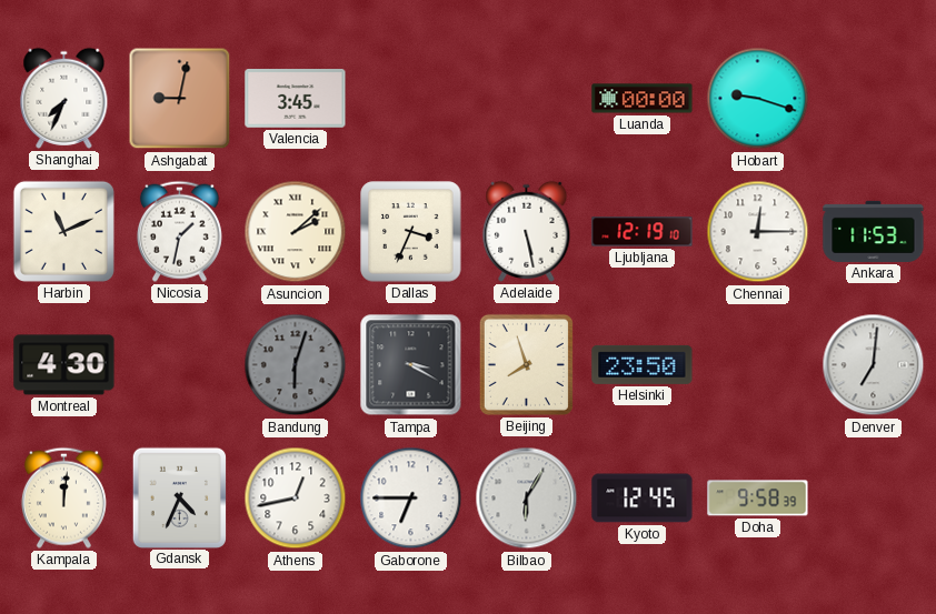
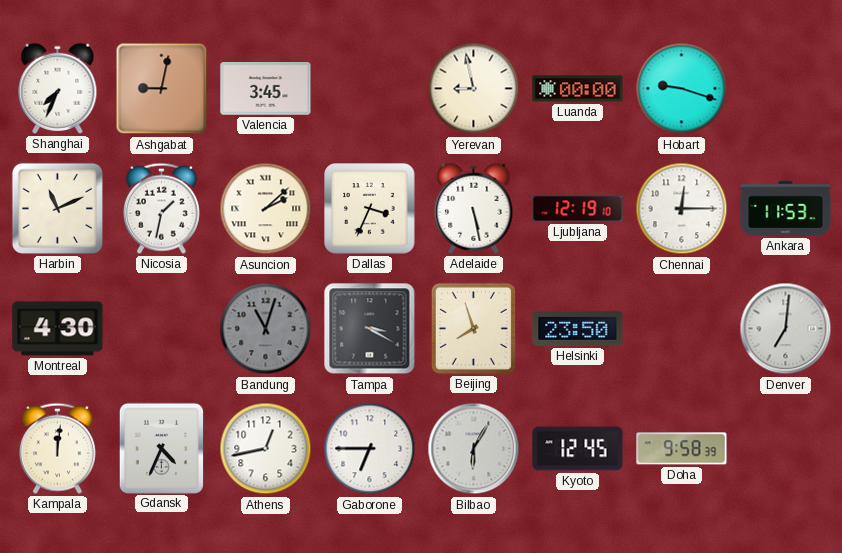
Yerevan: none -> 8:58
Bandung: 6:03 -> 11:03
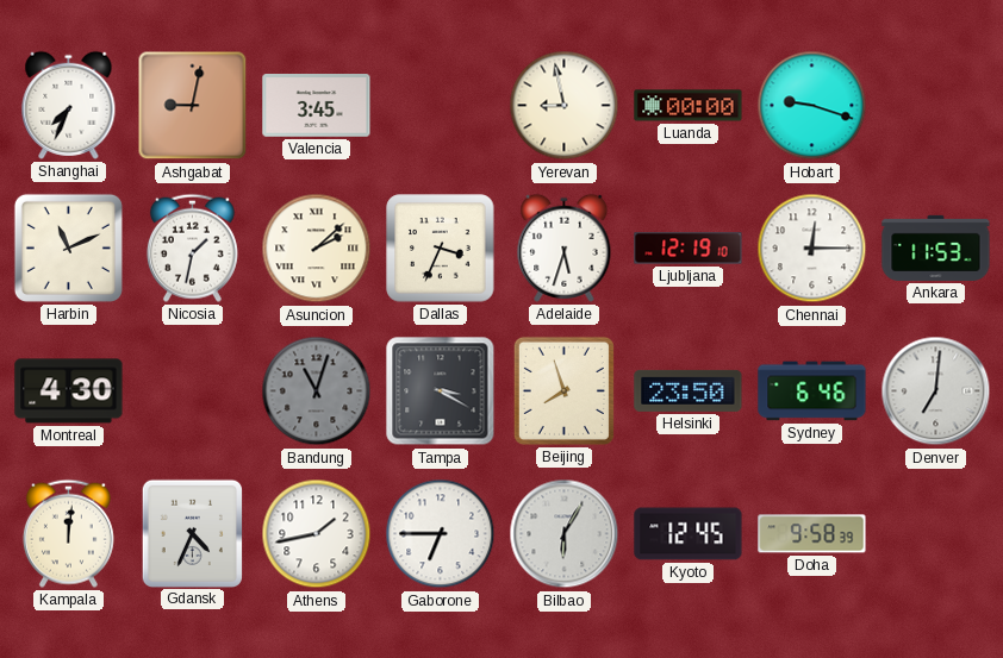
Adelaide: 5:28 -> 5:33
Sydney: none -> 6:46
Athens: 12:43 -> 1:43
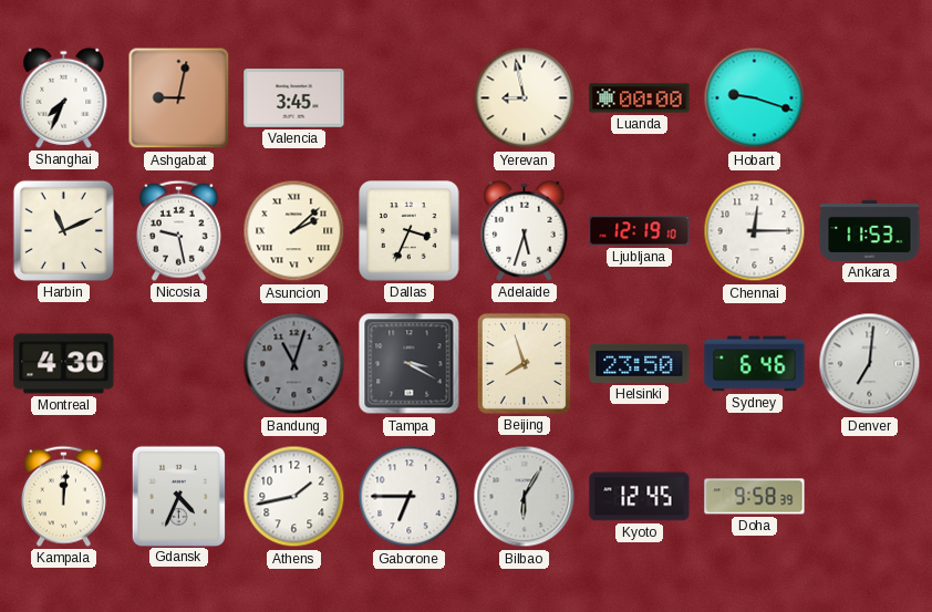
Nicosia: 1:32 -> 9:28
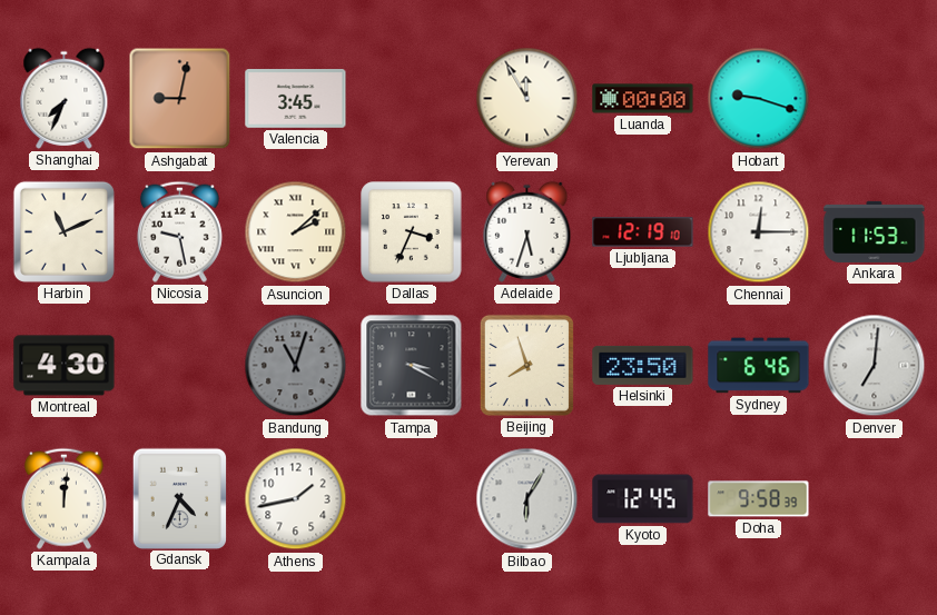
Yerevan: 8:58 -> 11:55
Gaborone: 6:45 -> none
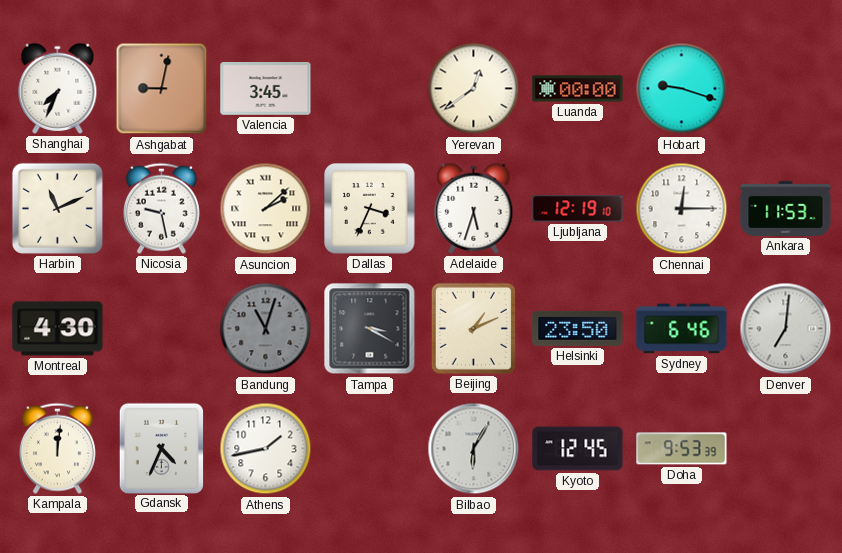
Yerevan: 11:55 -> 12:39
Beijing: 7:57 -> 1:11
Doha: 9:58 -> 9:53
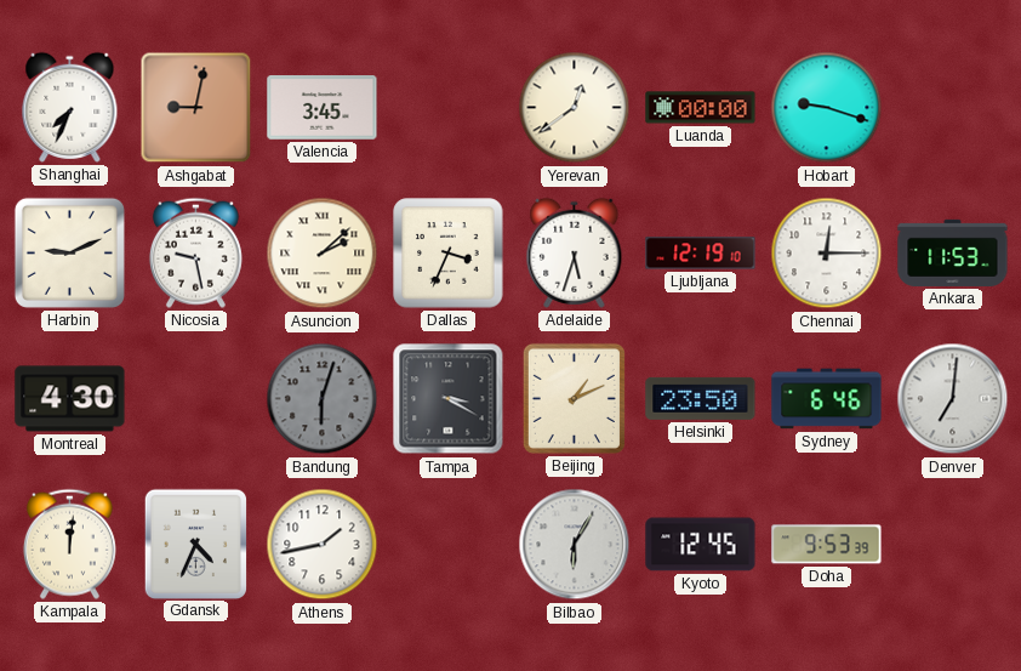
Harbin: 11:11 -> 9:11
Bandung: 11:03 -> 6:03
